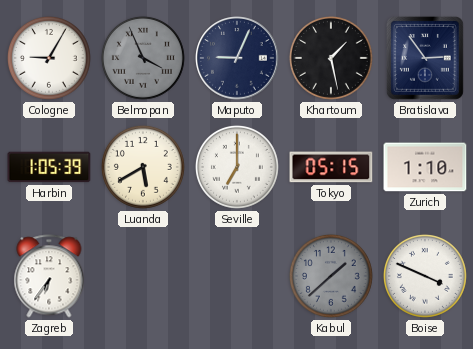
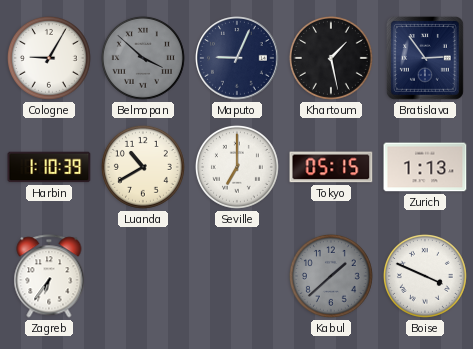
Belmopan: 3:56 -> 3:52
Harbin: 1:05 -> 1:10
Luanda: 5:40 -> 10:40
Zurich: 1:10 -> 1:13
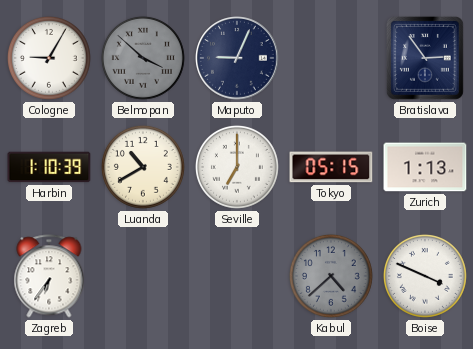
Khartoum: 1:28 -> none
Kabul: 1:38 -> 4:38
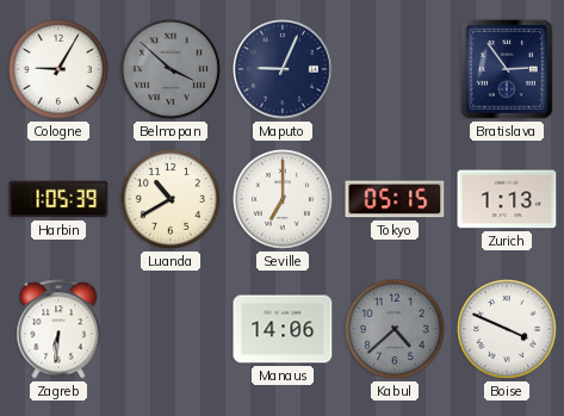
Harbin: 1:10 -> 1:05
Zagreb: 6:36 -> 6:31
Manaus: none -> 14:06
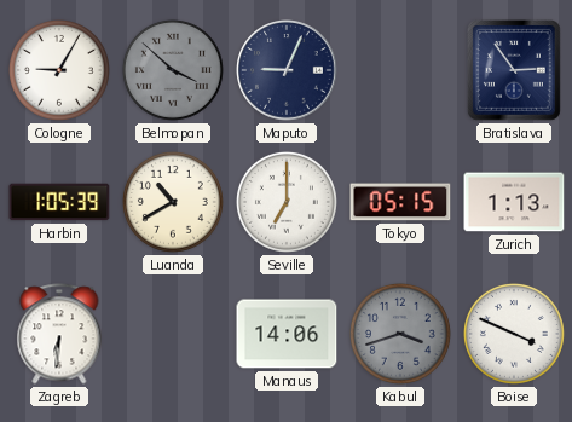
Kabul: 4:38 -> 3:42
